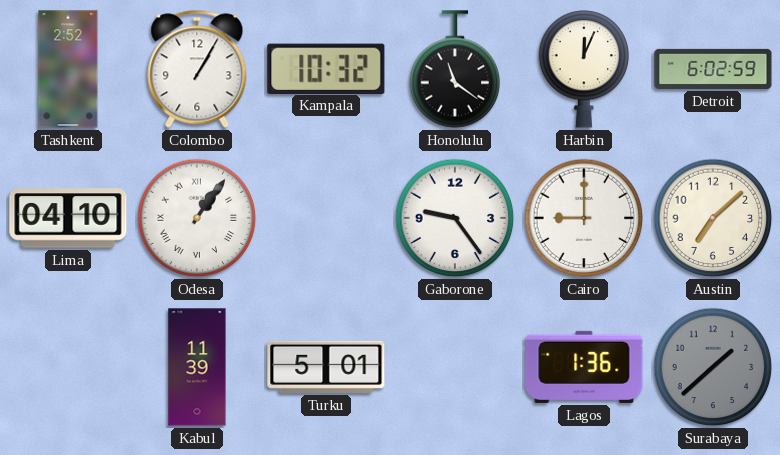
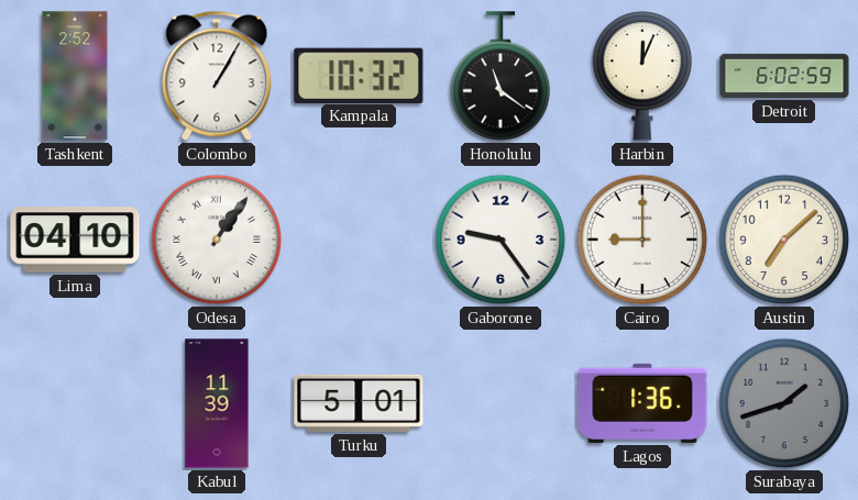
Surabaya: 1:38 -> 1:42
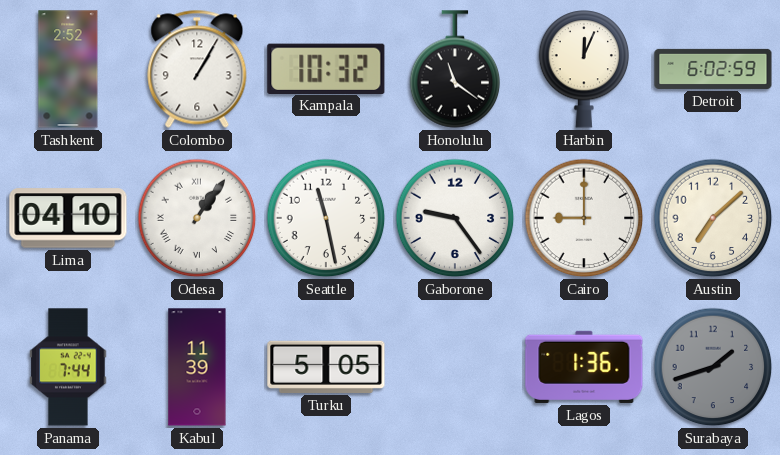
Seattle: none -> 11:28
Panama: none -> 7:44
Turku: 5:01 -> 5:05
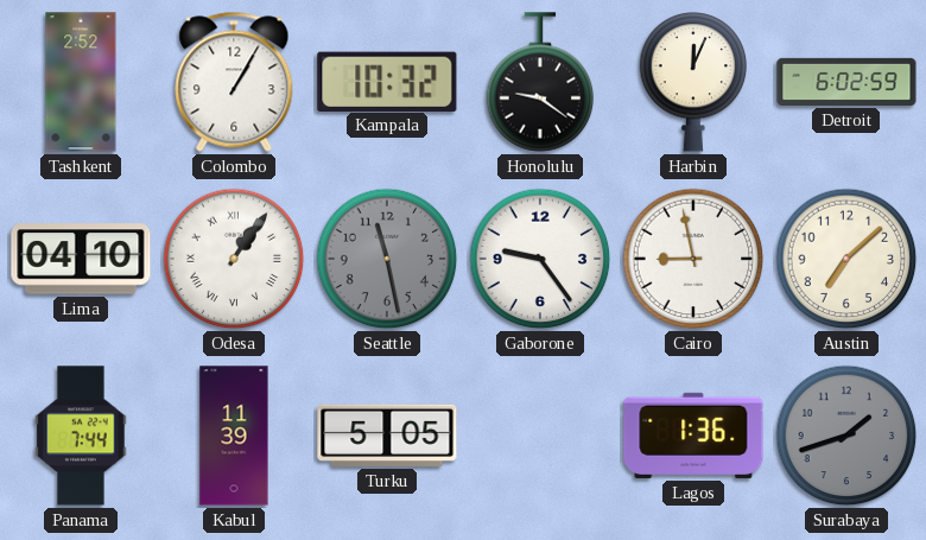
Honolulu: 11:21 -> 9:21
Seattle dial: white -> grey
Cairo: 9:00 -> 8:58
